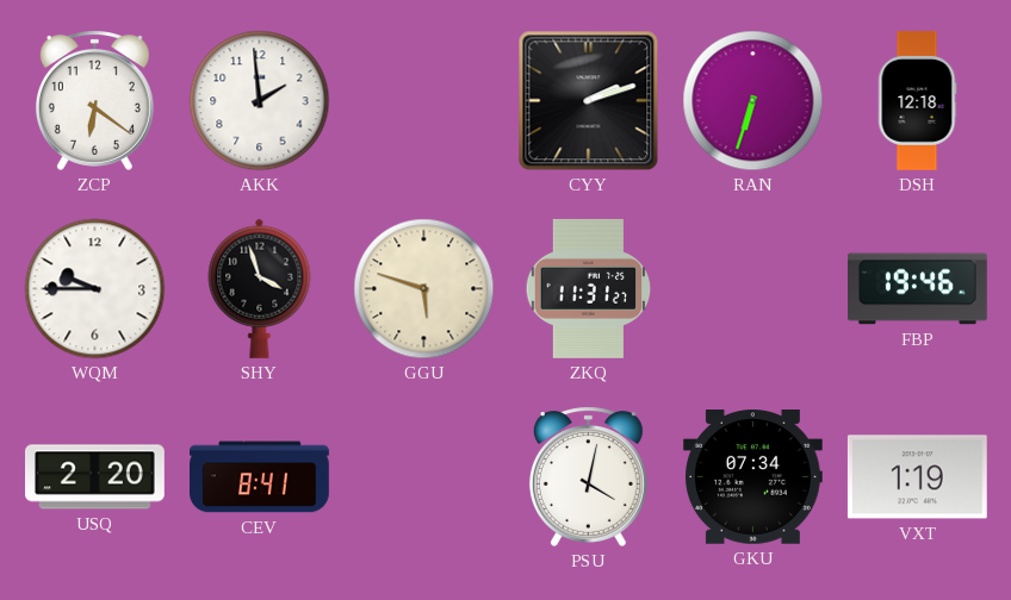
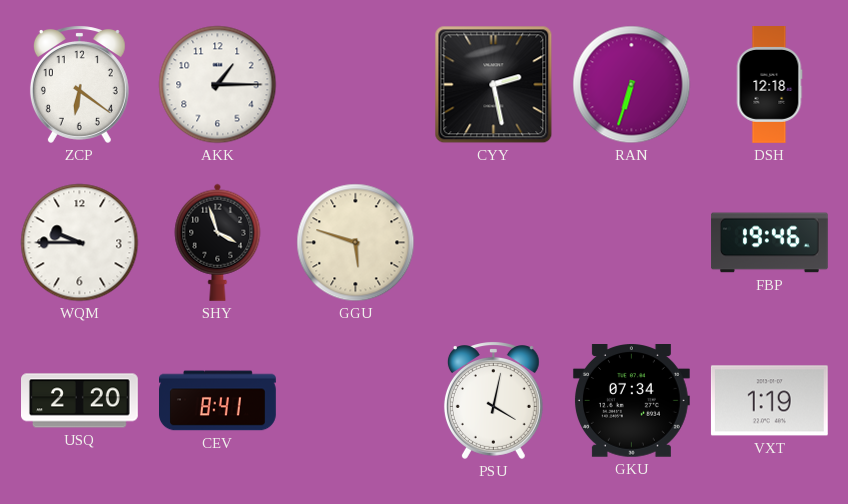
AKK: 1:59 -> 1:15
CYY: 2:12 -> 2:28
ZKQ: 11:31 -> none
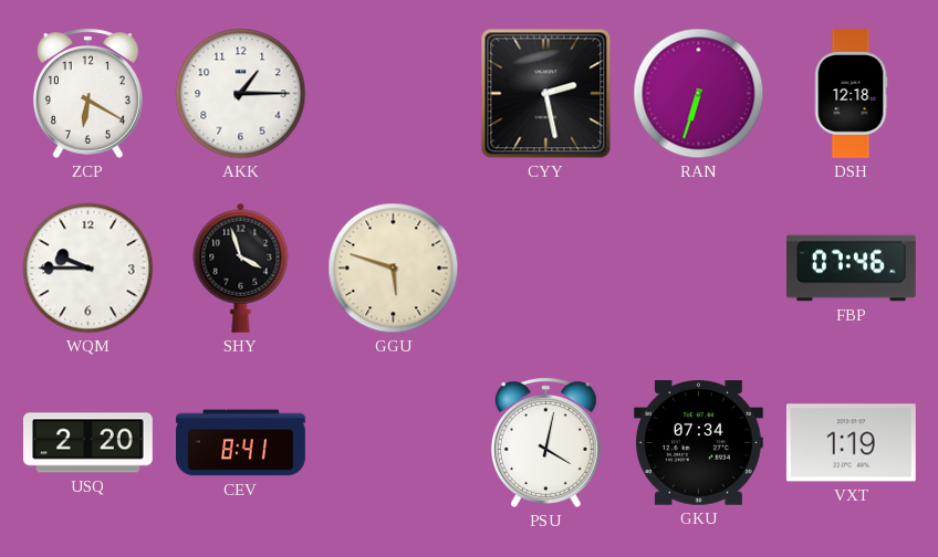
ZCP: 6:21 -> 6:20
FBP: 19:46 -> 07:46
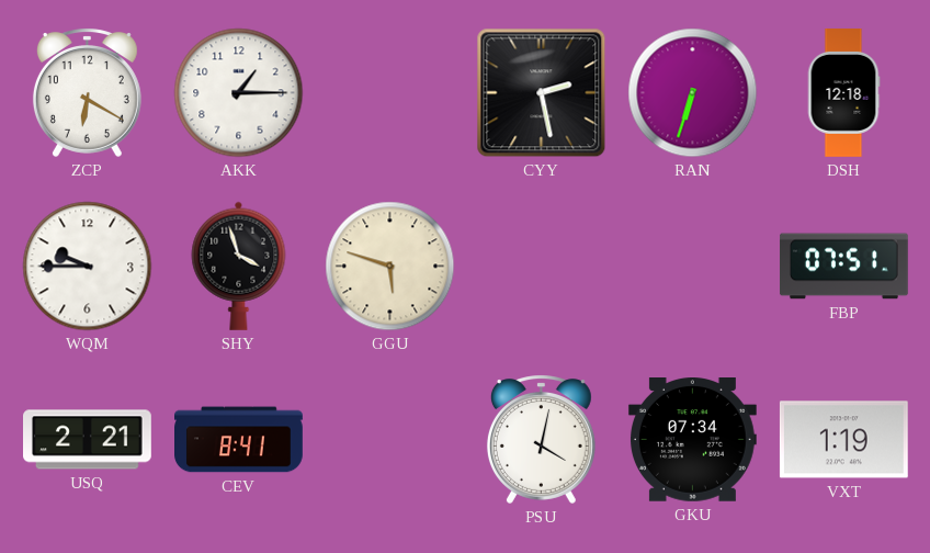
FBP: 07:46 -> 07:51
USQ: 2:20 -> 2:21
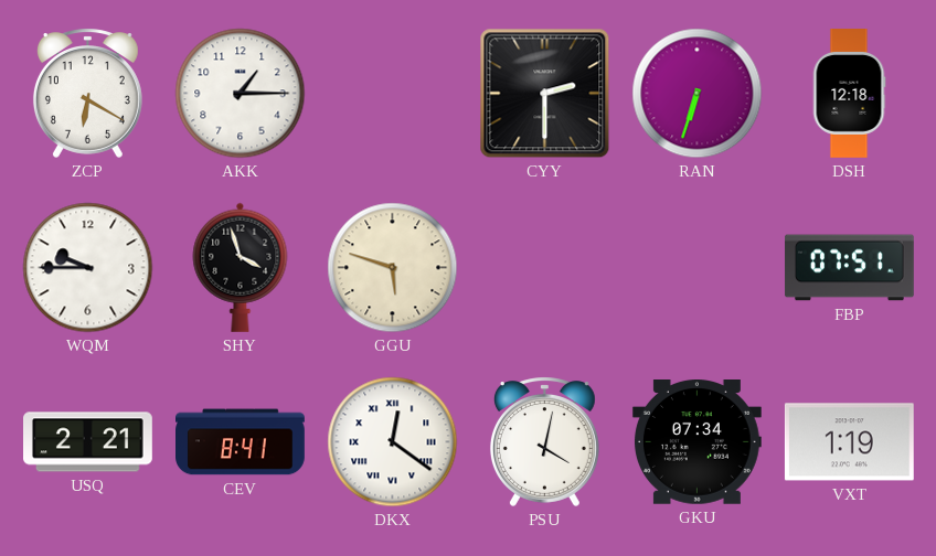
CYY: 2:28 -> 2:30
DKX: none -> 12:21
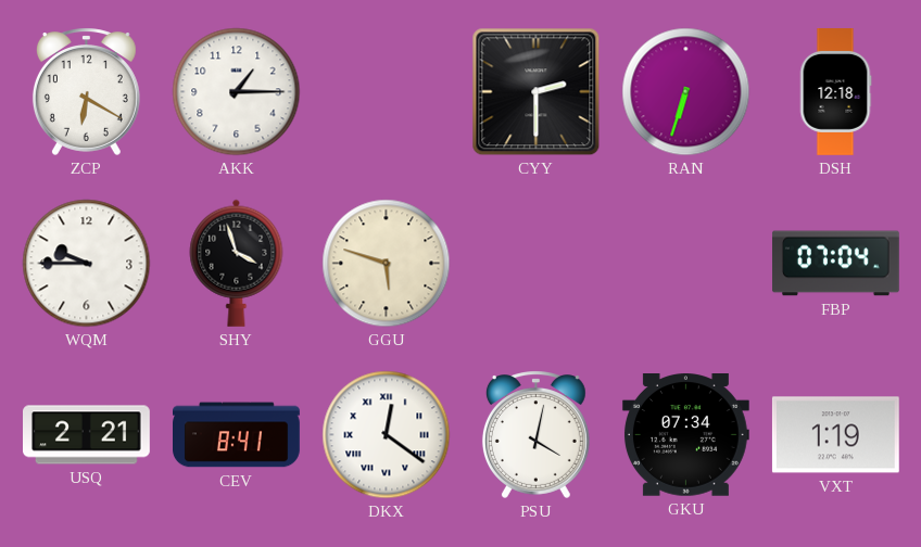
FBP: 07:51 -> 07:04
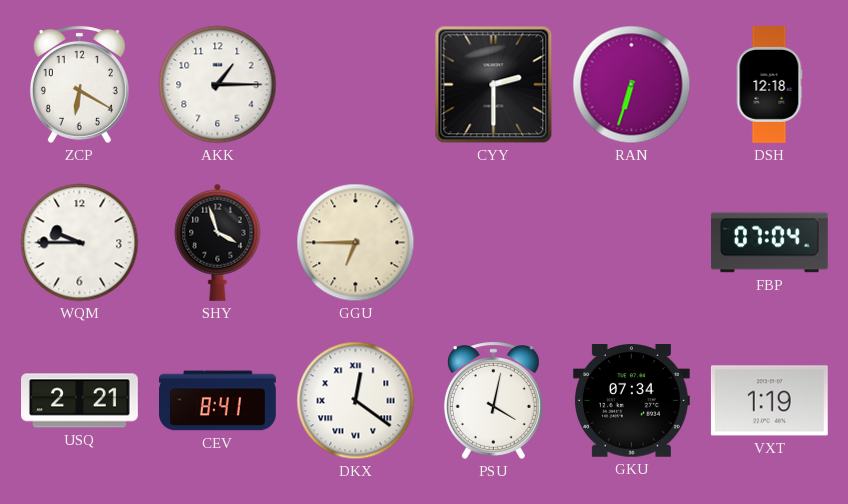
GGU: 5:48 -> 6:45
